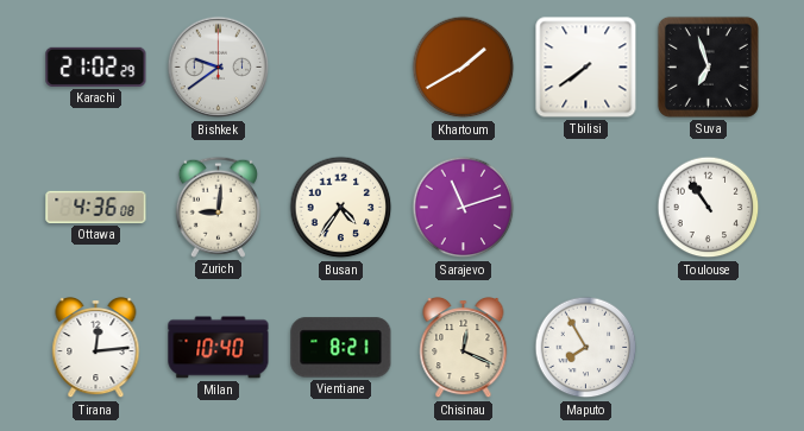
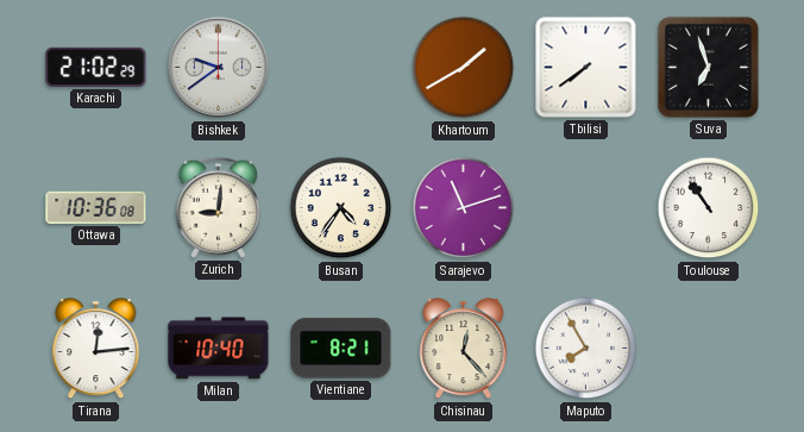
Ottawa: 4:36 -> 10:36
Chisinau: 12:19 -> 12:23
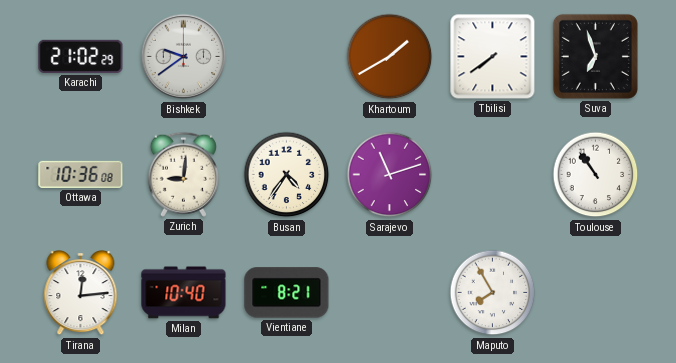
Chisinau: 12:23 -> none
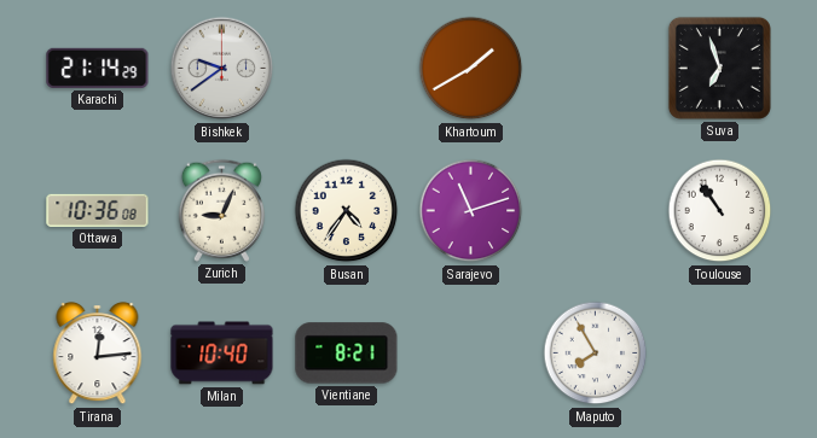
Karachi: 21:02 -> 21:14
Tbilisi: 7:39 -> none
Zurich: 9:01 -> 9:04
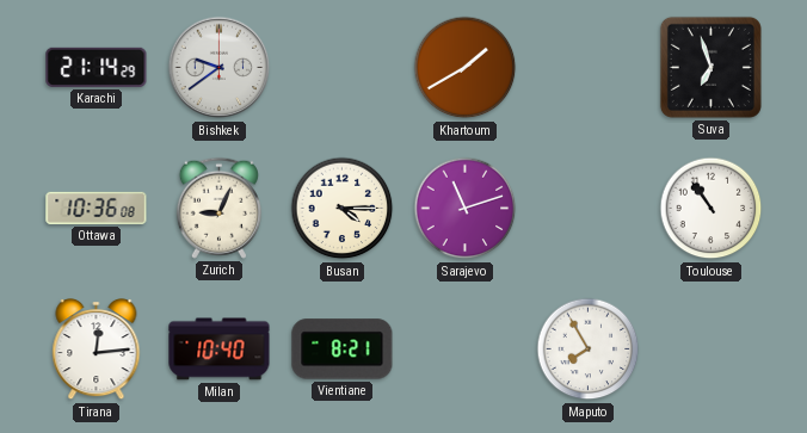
Busan: 4:36 -> 4:15
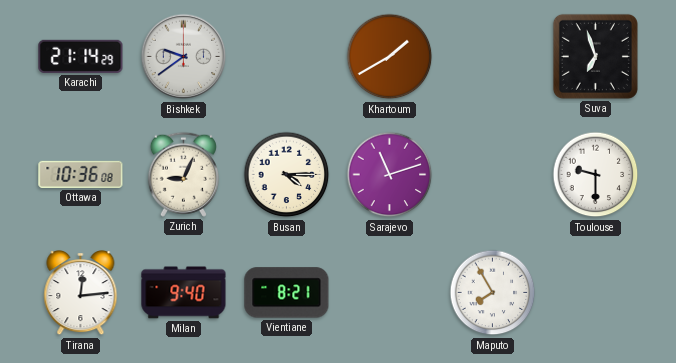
Toulouse: 10:54 -> 9:30
Milan: 10:40 -> 9:40
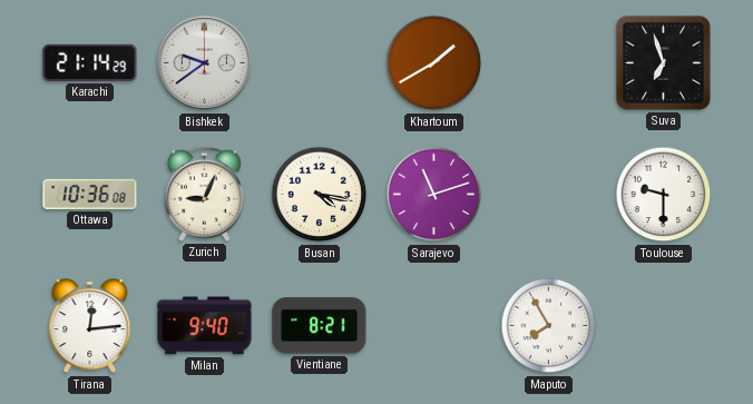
Busan: 4:15 -> 4:17
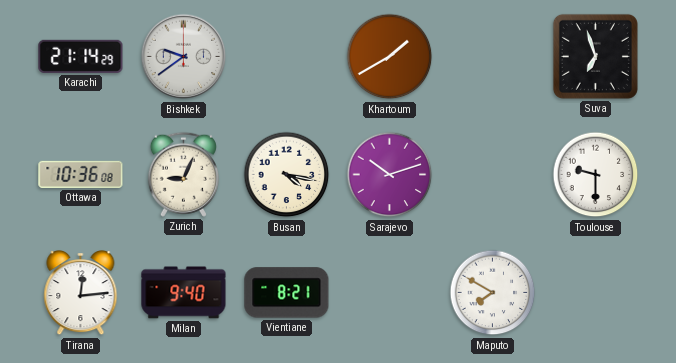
Sarajevo: 11:12 -> 10:12
Maputo: 7:55 -> 7:50
